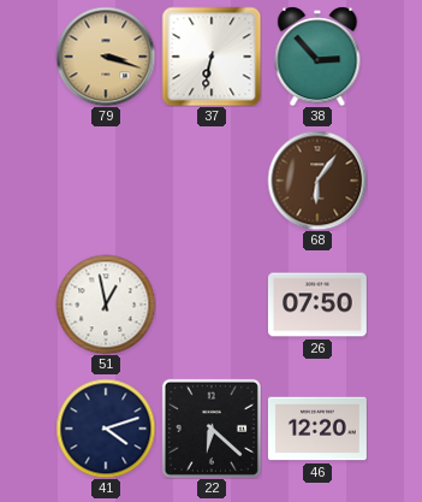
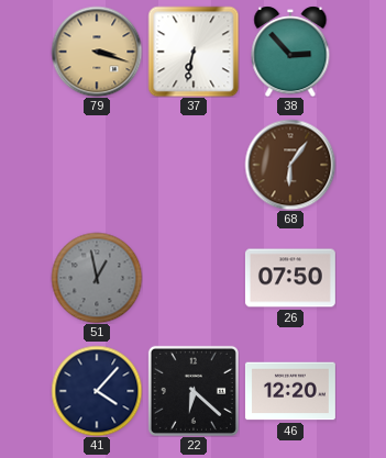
51 dial: white -> grey
41: 4:12 -> 4:07
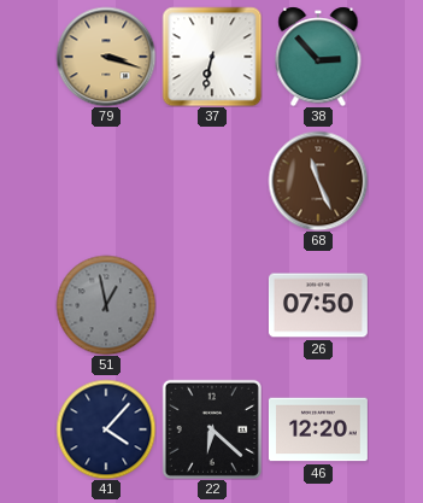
68: 6:06 -> 11:26
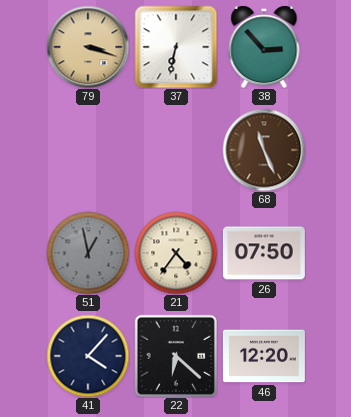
21: none -> 4:36
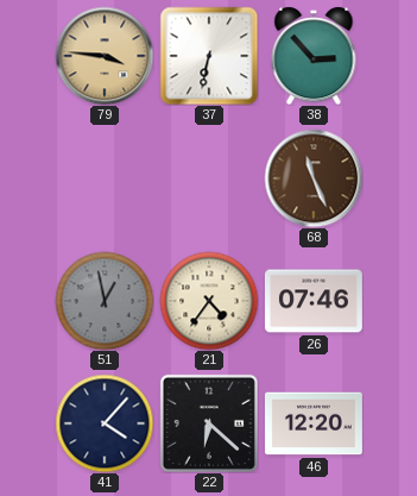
79: 3:18 -> 3:46
26: 07:50 -> 07:46
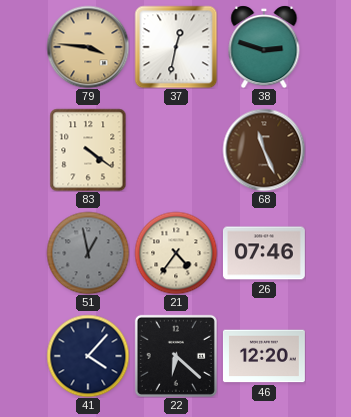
37: 6:32 -> 12:32
38: 2:53 -> 2:48
83: none -> 4:21
